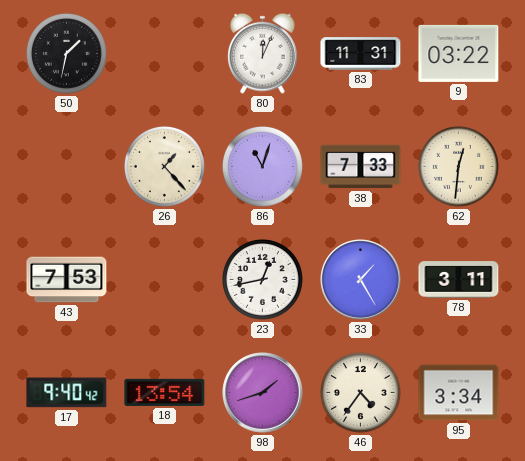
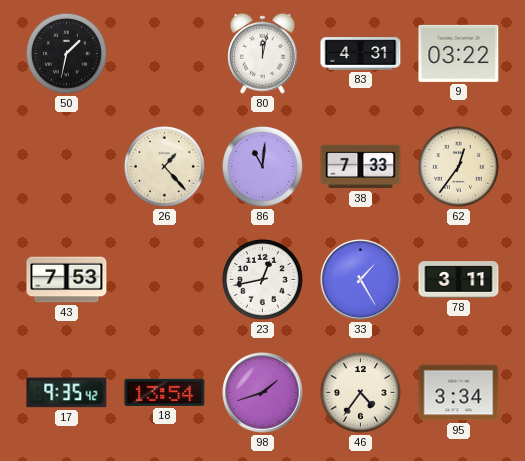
80: 12:04 -> 12:02
83: 11:31 -> 4:31
86: 11:03 -> 11:01
62: 12:31 -> 12:36
17: 9:40 -> 9:35
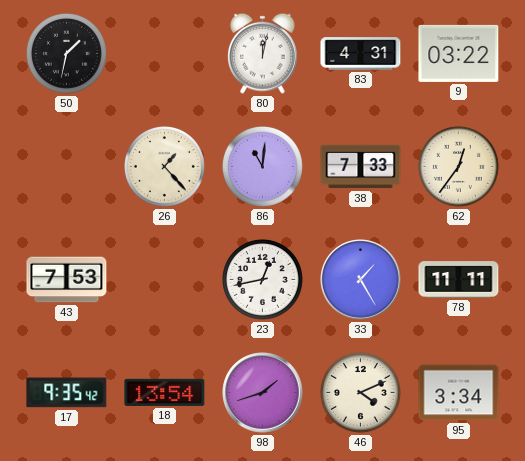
78: 3:11 -> 11:11
46: 4:36 -> 4:11
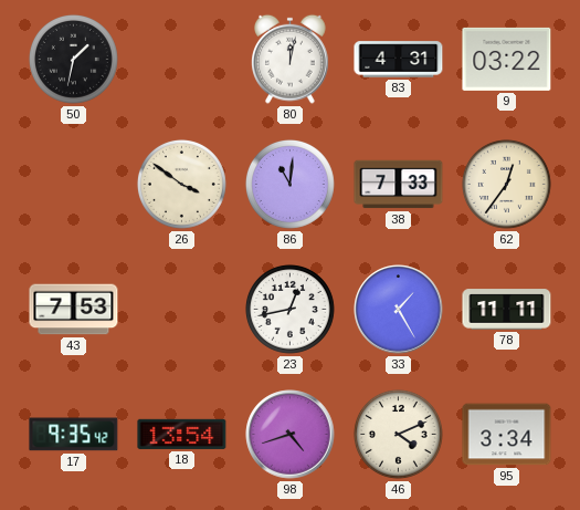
26: 1:23 -> 3:51
98: 1:42 -> 4:42
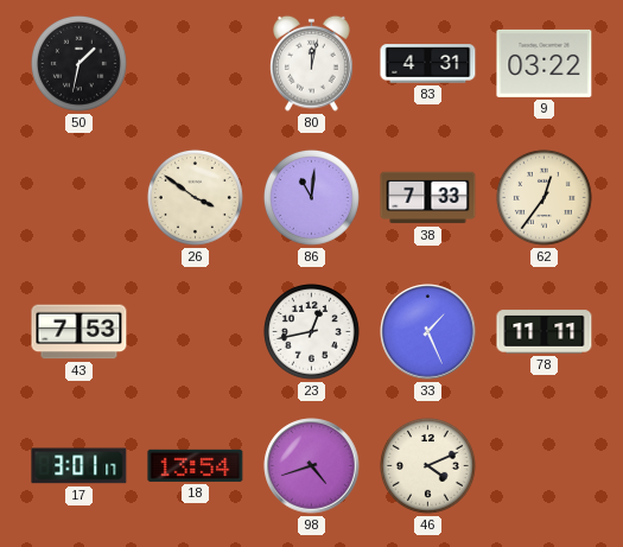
33: 1:25 -> 1:26
17: 9:35 -> 3:01
95: 3:34 -> none
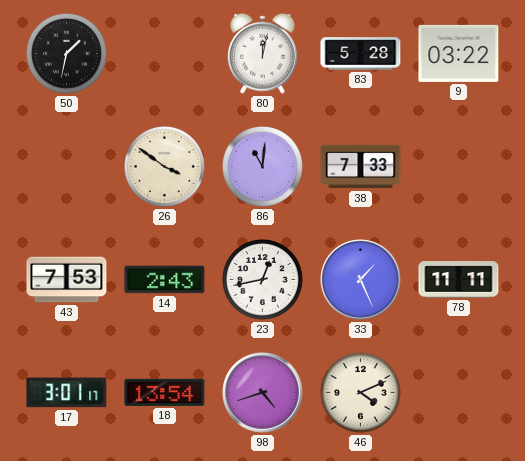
83: 4:31 -> 5:28
62: 12:36 -> none
14: none -> 2:43
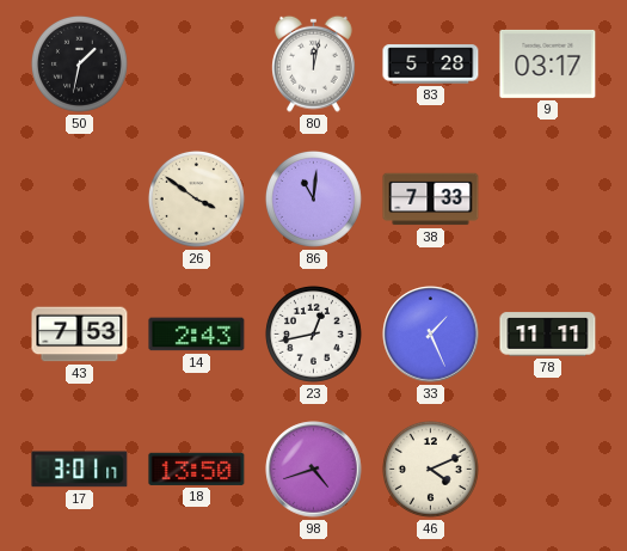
9: 03:22 -> 03:17
18: 13:54 -> 13:50
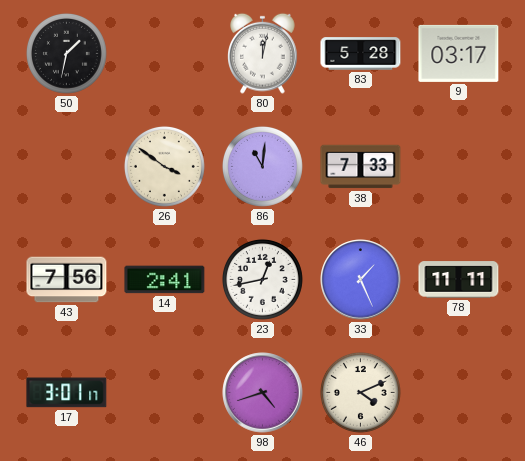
43: 7:53 -> 7:56
14: 2:43 -> 2:41
18: 13:50 -> none
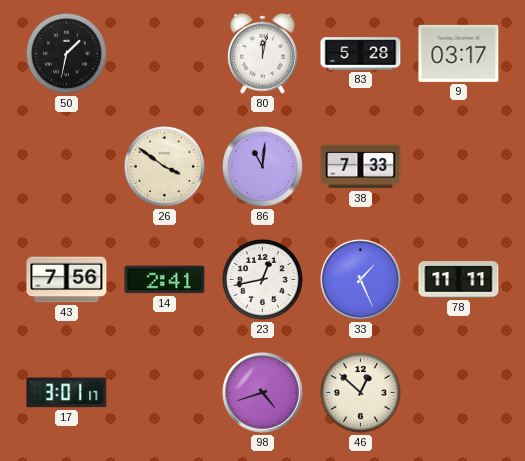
46: 4:11 -> 12:52
